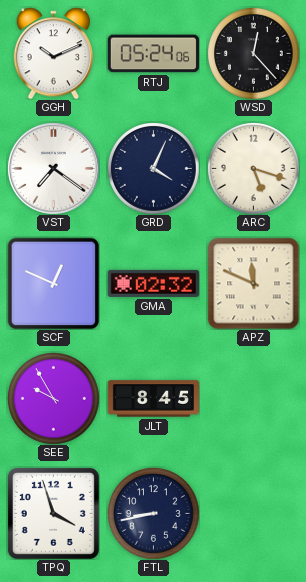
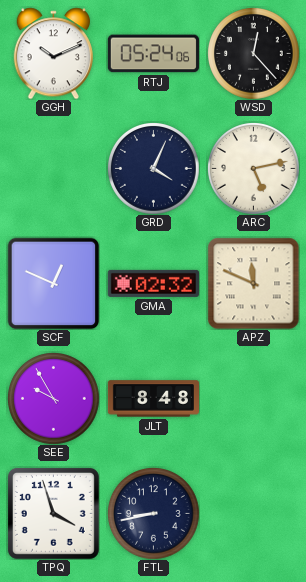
VST: 7:21 -> none
ARC: 5:18 -> 5:13
JLT: 8:45 -> 8:48
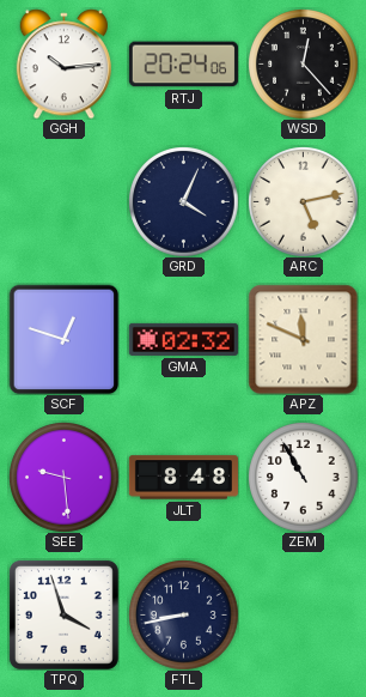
GGH: 10:11 -> 10:14
RTJ: 05:24 -> 20:24
SCF: 12:49 -> 12:48
SEE: 9:55 -> 9:29
ZEM: none -> 10:55
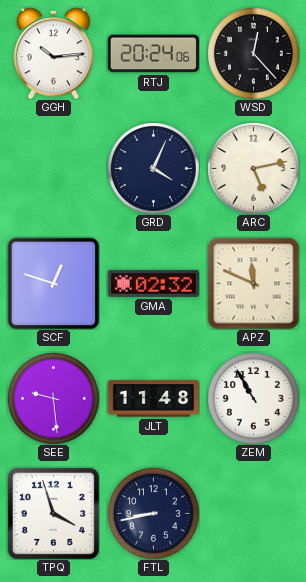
JLT: 8:48 -> 11:48
